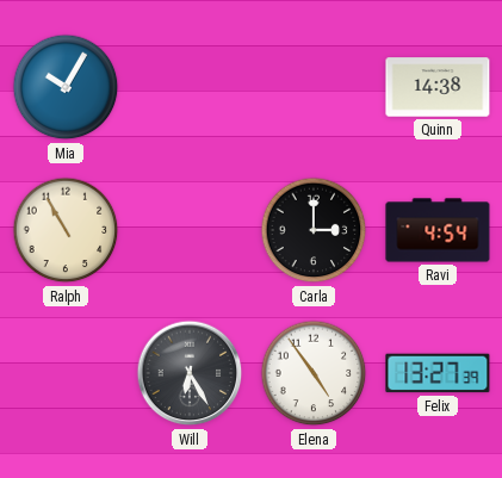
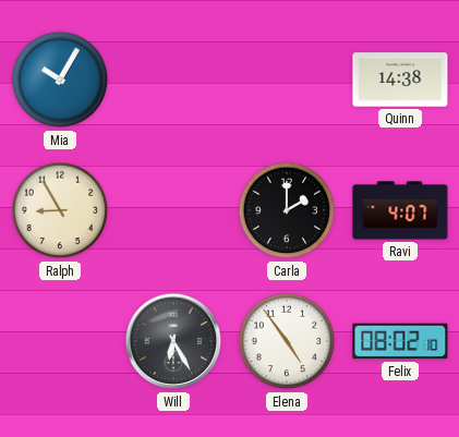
Ralph: 10:55 -> 8:55
Carla: 3:00 -> 2:00
Ravi: 4:54 -> 4:07
Felix: 13:27 -> 08:02
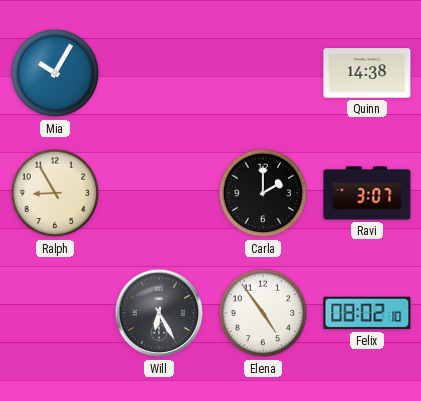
Ravi: 4:07 -> 3:07
